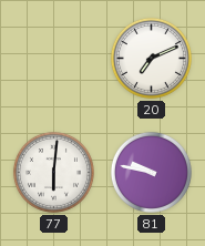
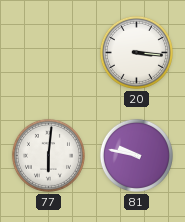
20: 7:11 -> 3:16
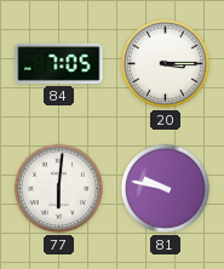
84: none -> 7:05
20: 3:16 -> 3:15
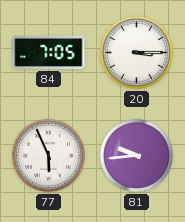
77: 6:01 -> 5:56
81: 9:47 -> 9:44
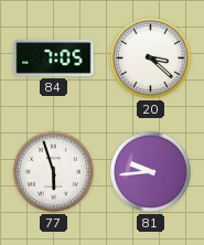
20: 3:15 -> 3:22
77: 5:56 -> 5:57
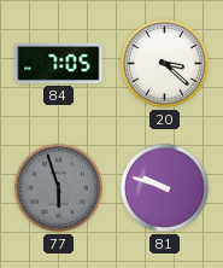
77 dial: white -> grey
81: 9:44 -> 9:48
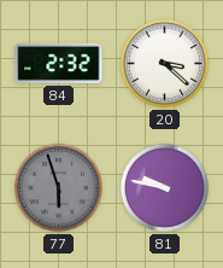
84: 7:05 -> 2:32
81: 9:48 -> 9:47
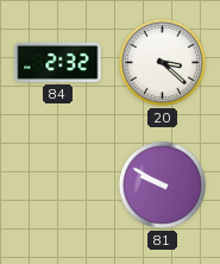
77: 5:57 -> none
81: 9:47 -> 9:50
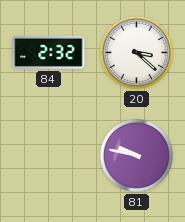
81: 9:50 -> 9:47
